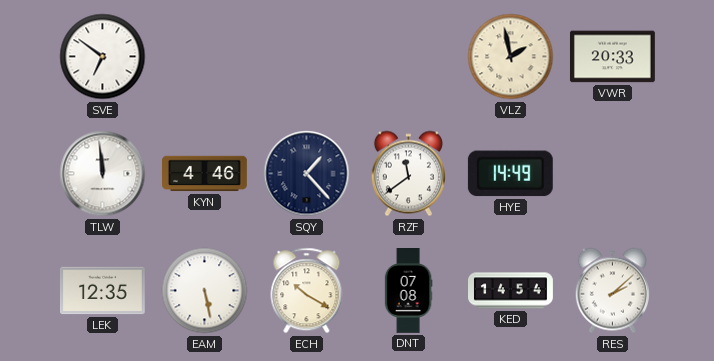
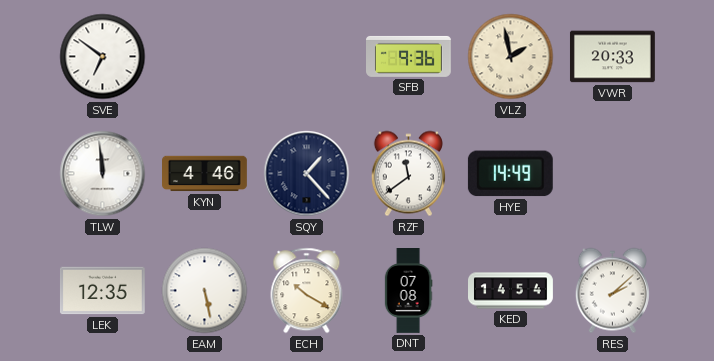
SFB: none -> 9:36
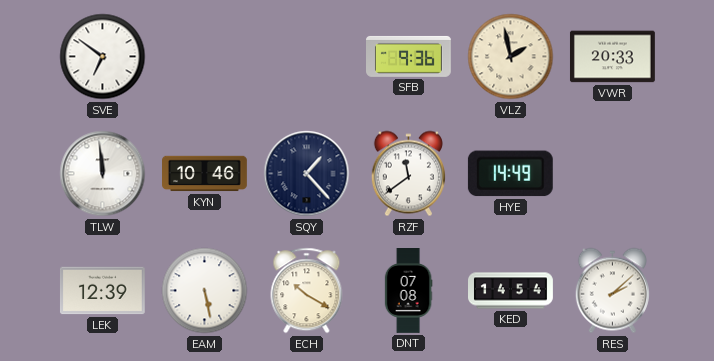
KYN: 4:46 -> 10:46
LEK: 12:35 -> 12:39
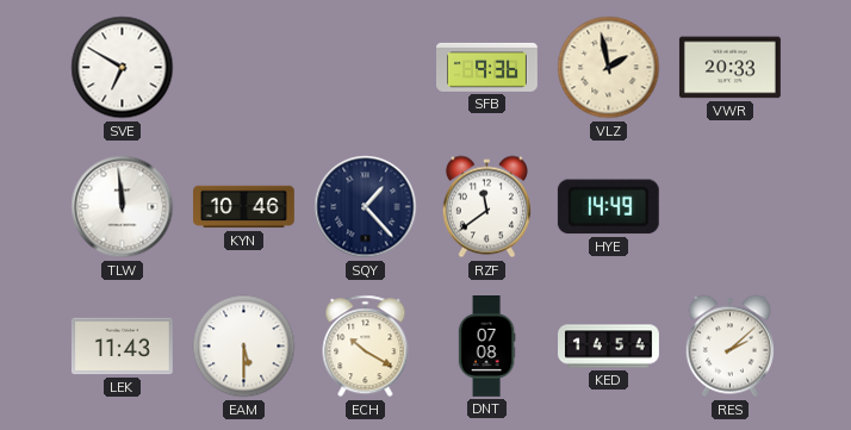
SVE: 6:51 -> 6:50
LEK: 12:39 -> 11:43
EAM: 5:28 -> 5:30
